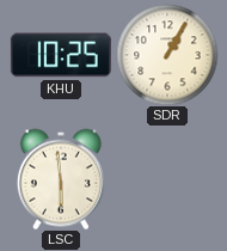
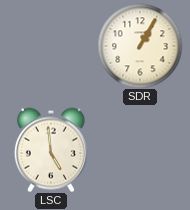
KHU: 10:25 -> none
LSC: 5:59 -> 4:59
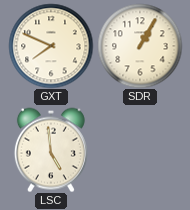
GXT: none -> 7:49
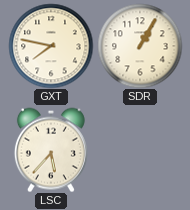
GXT: 7:49 -> 7:47
LSC: 4:59 -> 5:37
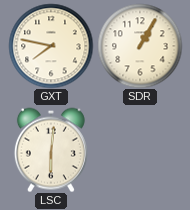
LSC: 5:37 -> 6:01
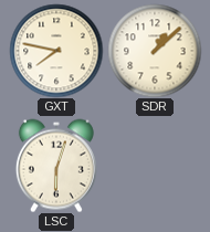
SDR: 1:05 -> 1:08
LSC: 6:01 -> 6:03
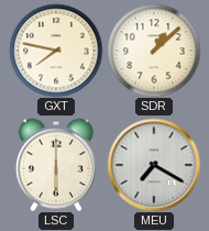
LSC: 6:03 -> 6:00
MEU: none -> 7:20
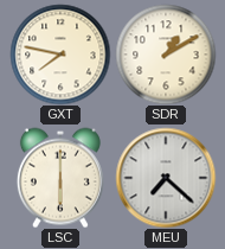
SDR: 1:08 -> 1:10
MEU: 7:20 -> 7:22
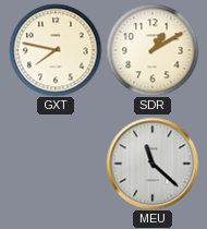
LSC: 6:00 -> none
MEU: 7:22 -> 11:22
